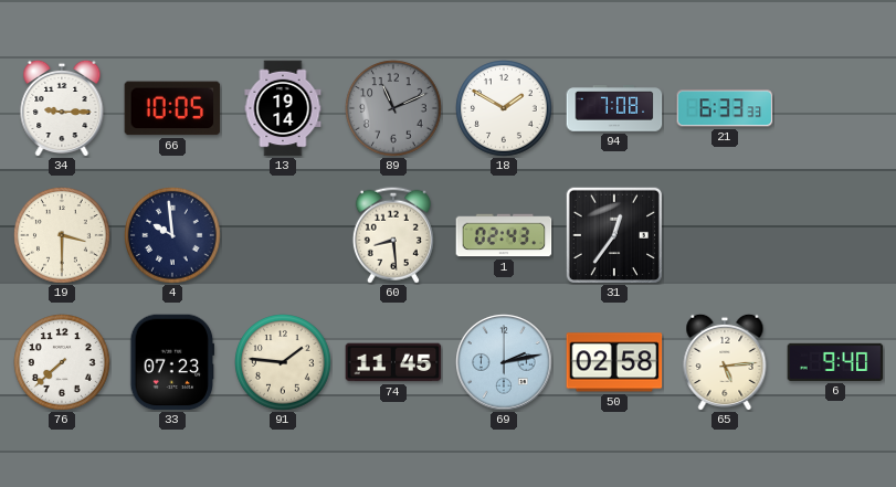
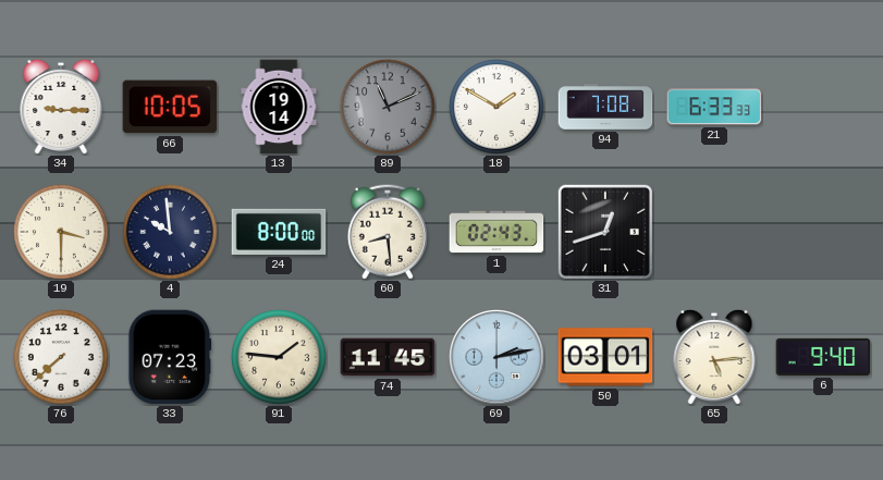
24: none -> 8:00
31: 12:36 -> 12:42
50: 02:58 -> 03:01
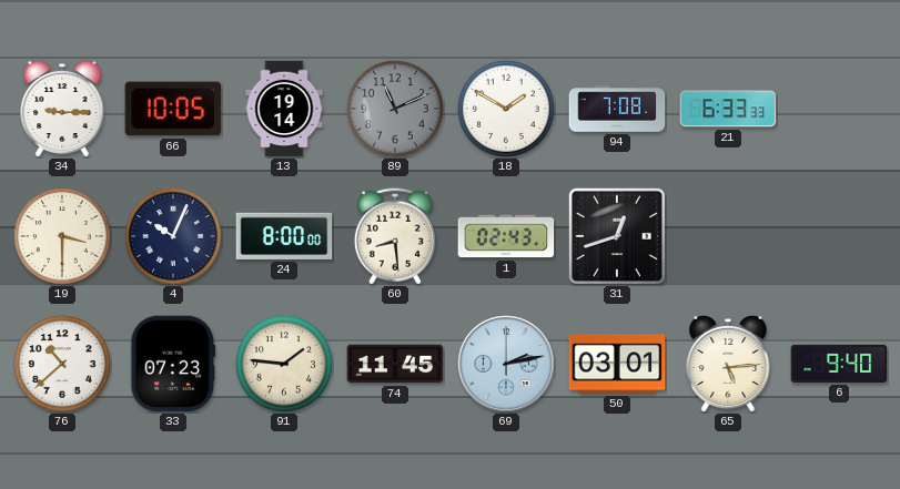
4: 9:59 -> 10:04
76: 7:38 -> 10:38
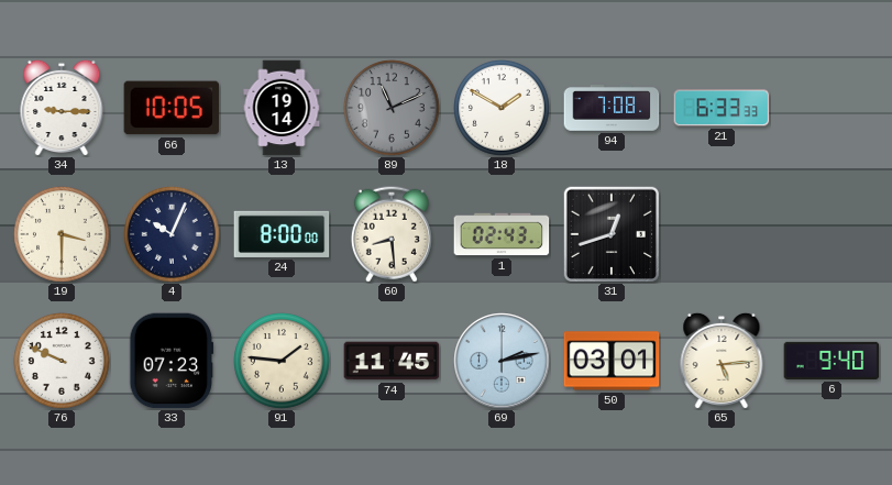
76: 10:38 -> 9:49
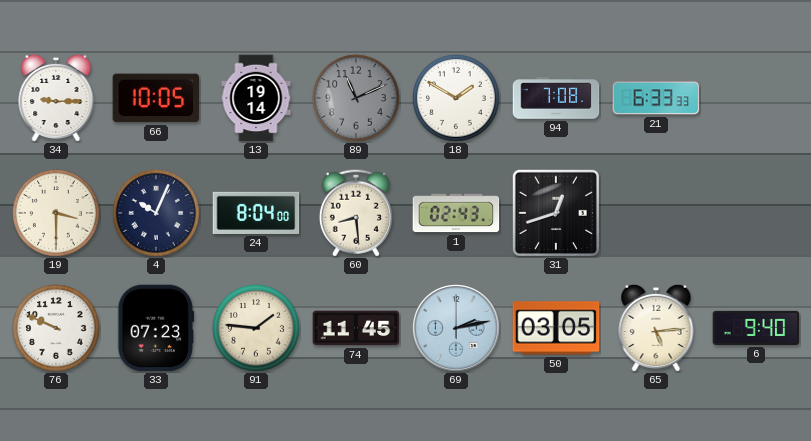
24: 8:00 -> 8:04
50: 03:01 -> 03:05
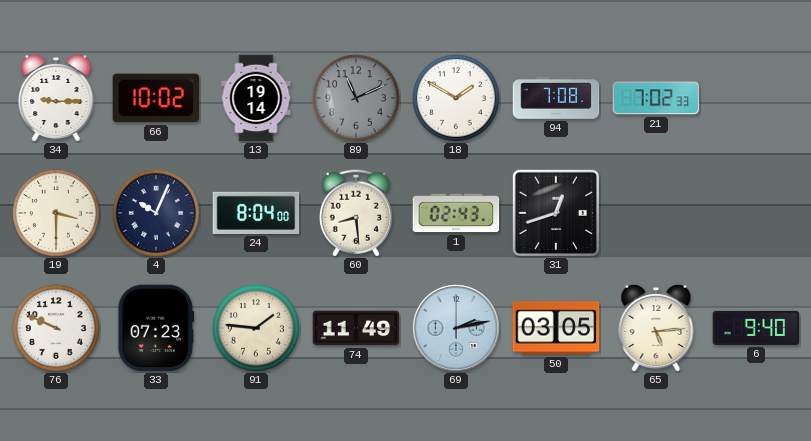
66: 10:05 -> 10:02
21: 6:33 -> 7:02
74: 11:45 -> 11:49
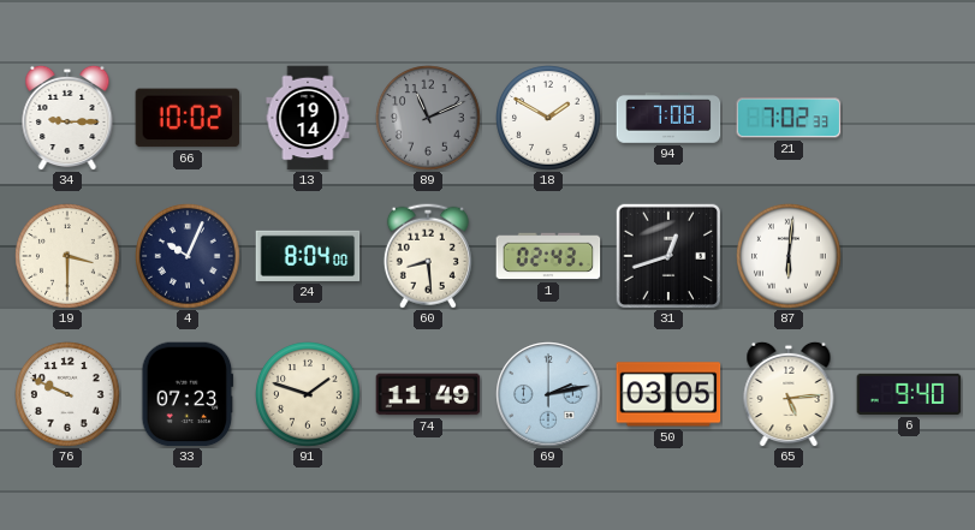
87: none -> 6:01
91: 1:46 -> 1:48
